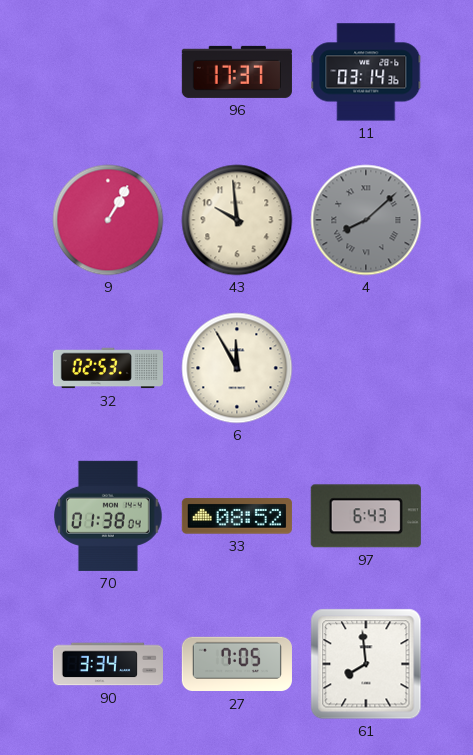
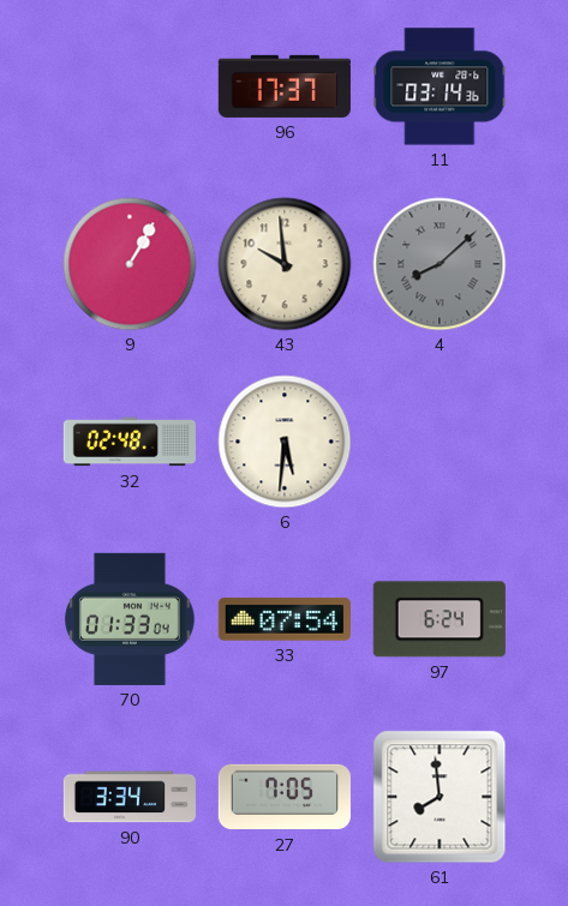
32: 02:53 -> 02:48
6: 11:55 -> 5:31
70: 01:38 -> 01:33
33: 08:52 -> 07:54
97: 6:43 -> 6:24
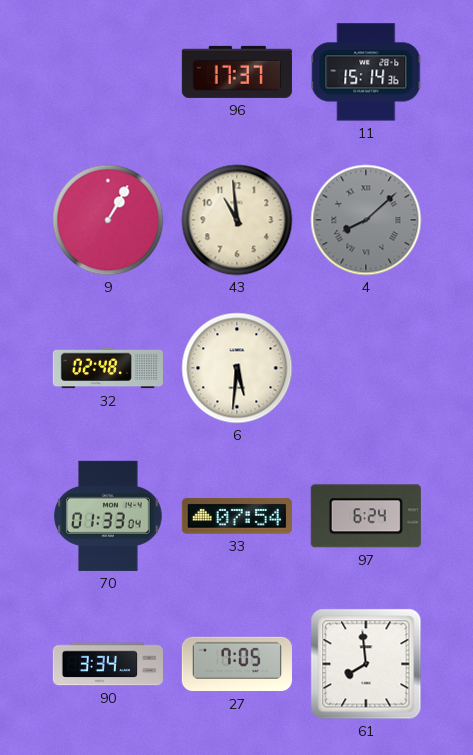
11: 03:14 -> 15:14
43: 9:59 -> 10:59
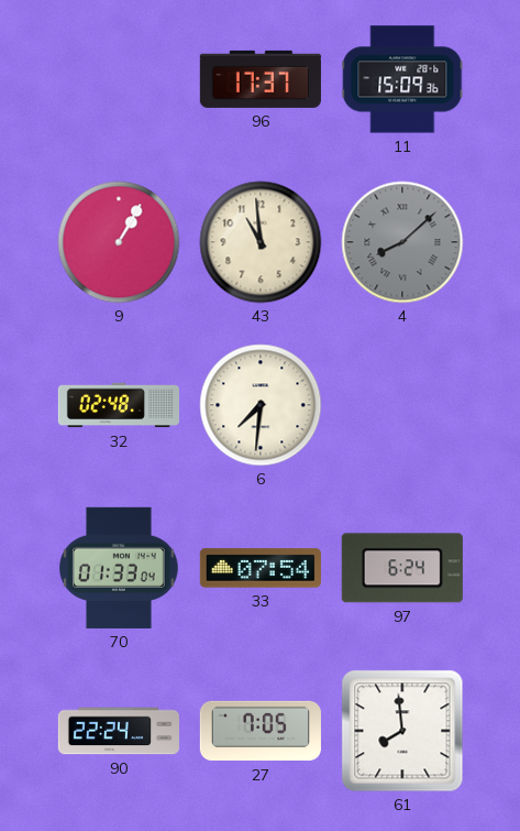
11: 15:14 -> 15:09
6: 5:31 -> 7:31
90: 3:34 -> 22:24
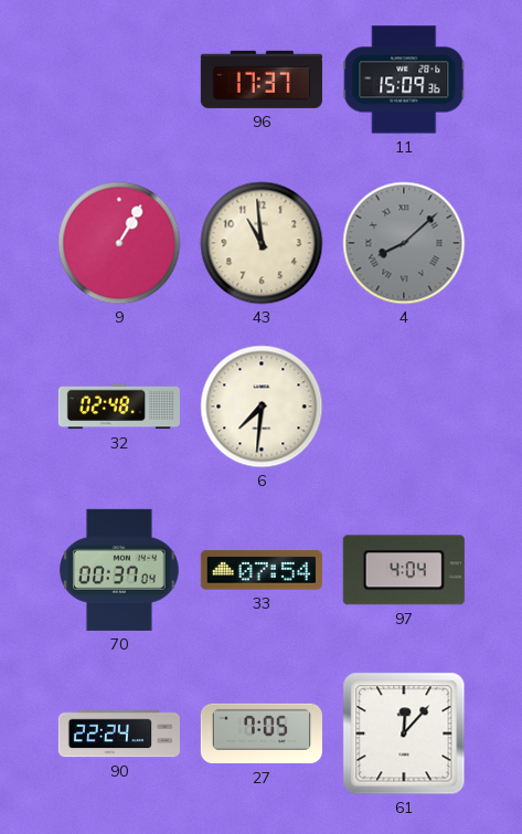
70: 01:33 -> 00:37
97: 6:24 -> 4:04
61: 7:59 -> 12:07
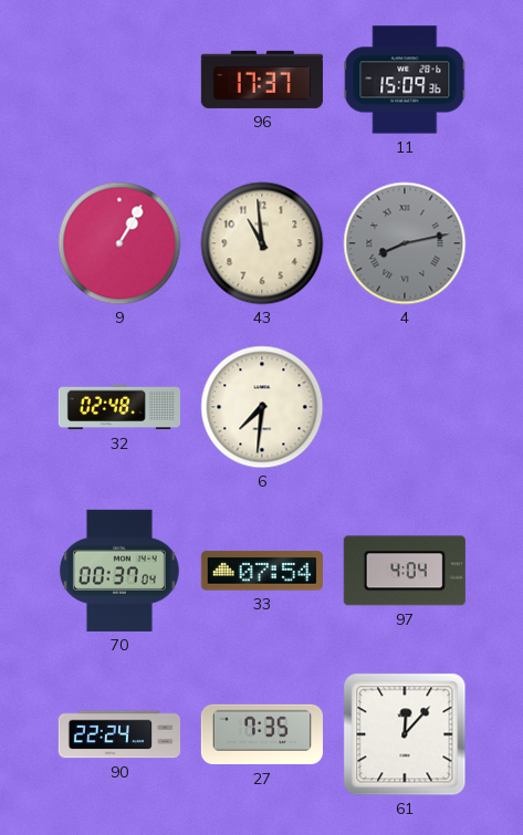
4: 8:08 -> 8:13
27: 7:05 -> 7:35
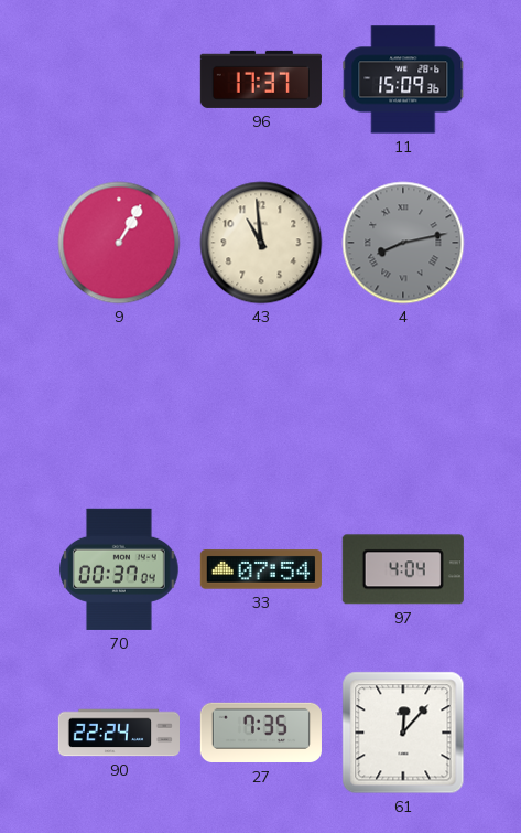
32: 02:48 -> none
6: 7:31 -> none
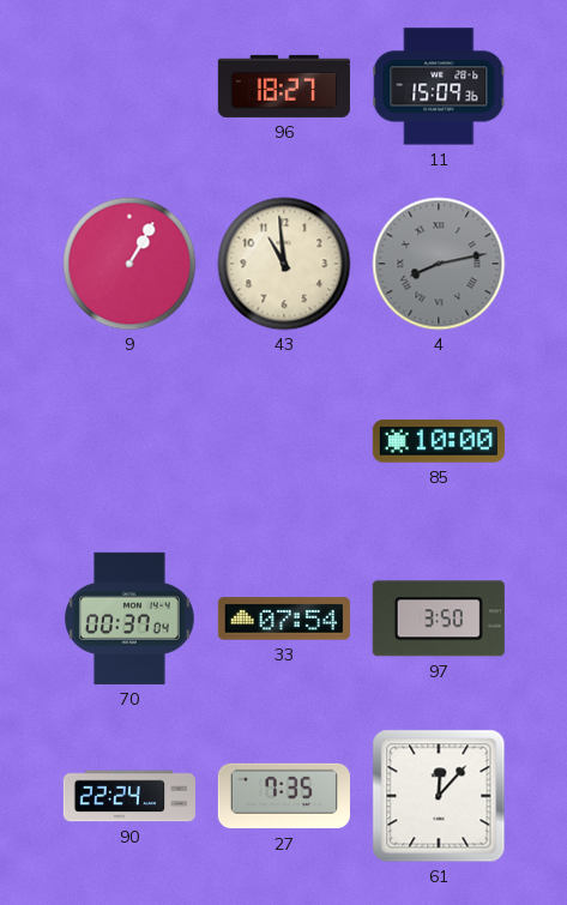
96: 17:37 -> 18:27
85: none -> 10:00
97: 4:04 -> 3:50
